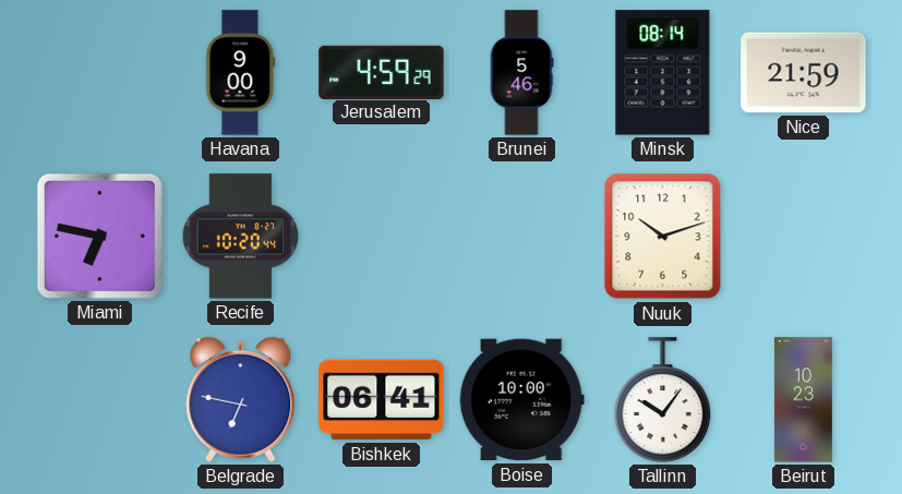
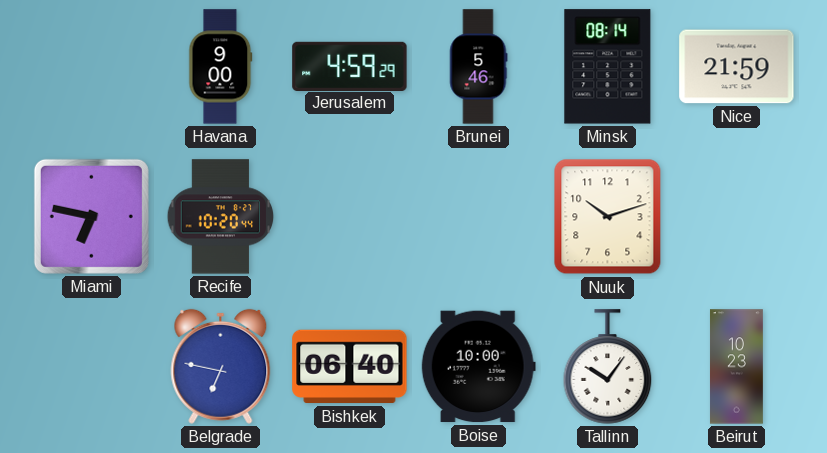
Bishkek: 06:41 -> 06:40
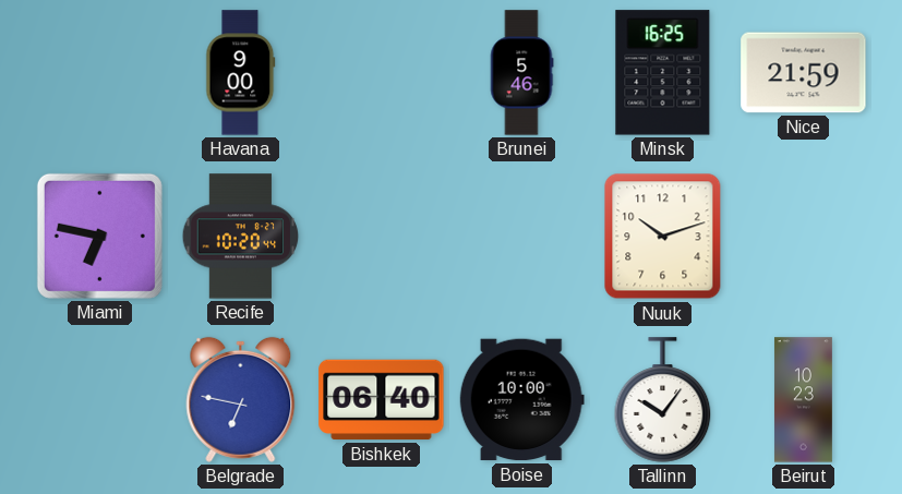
Jerusalem: 4:59 -> none
Minsk: 08:14 -> 16:25
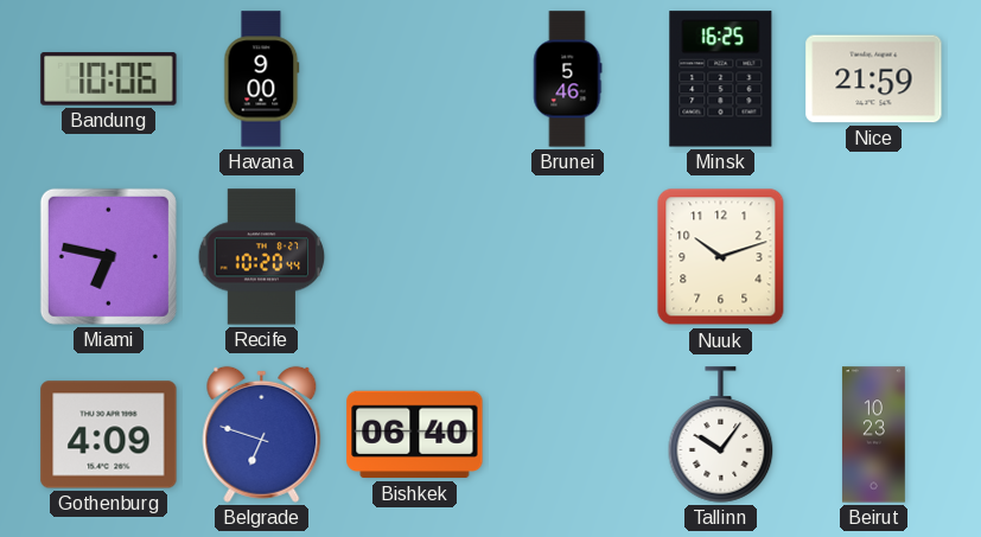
Bandung: none -> 10:06
Gothenburg: none -> 4:09
Belgrade: 6:47 -> 6:48
Boise: 10:00 -> none
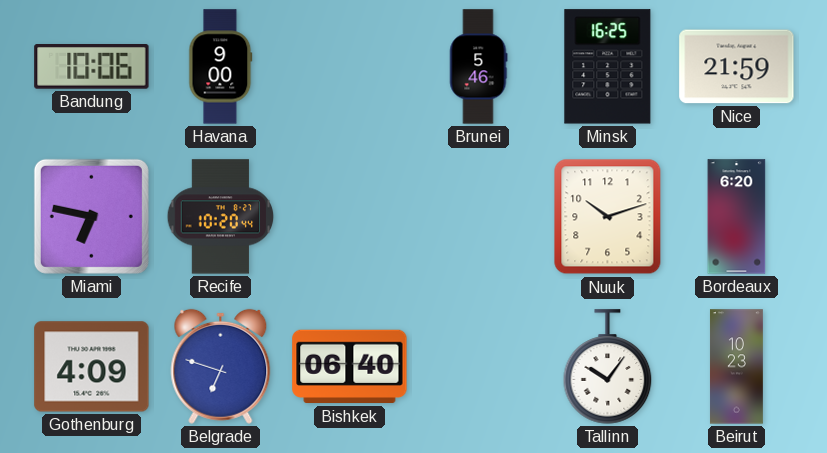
Bordeaux: none -> 6:20
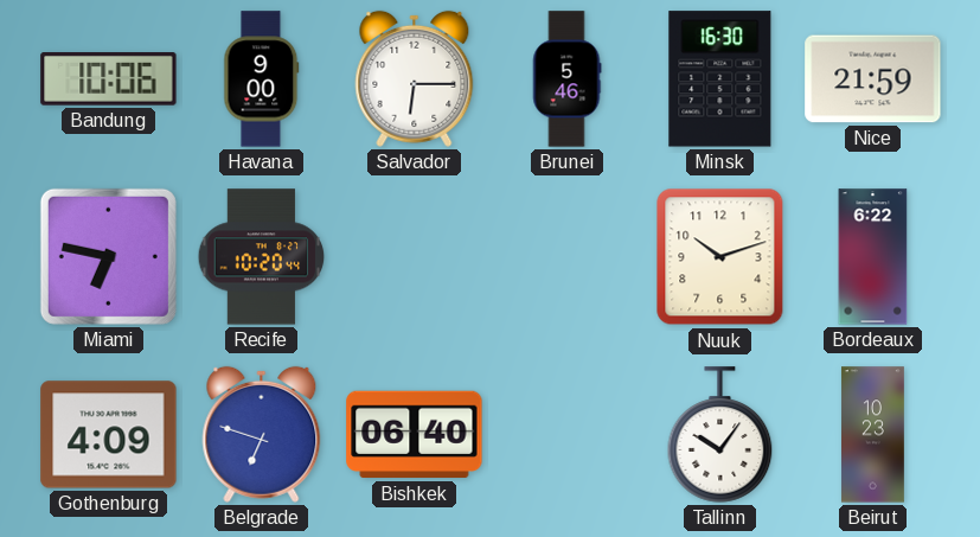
Salvador: none -> 6:15
Minsk: 16:25 -> 16:30
Bordeaux: 6:20 -> 6:22
